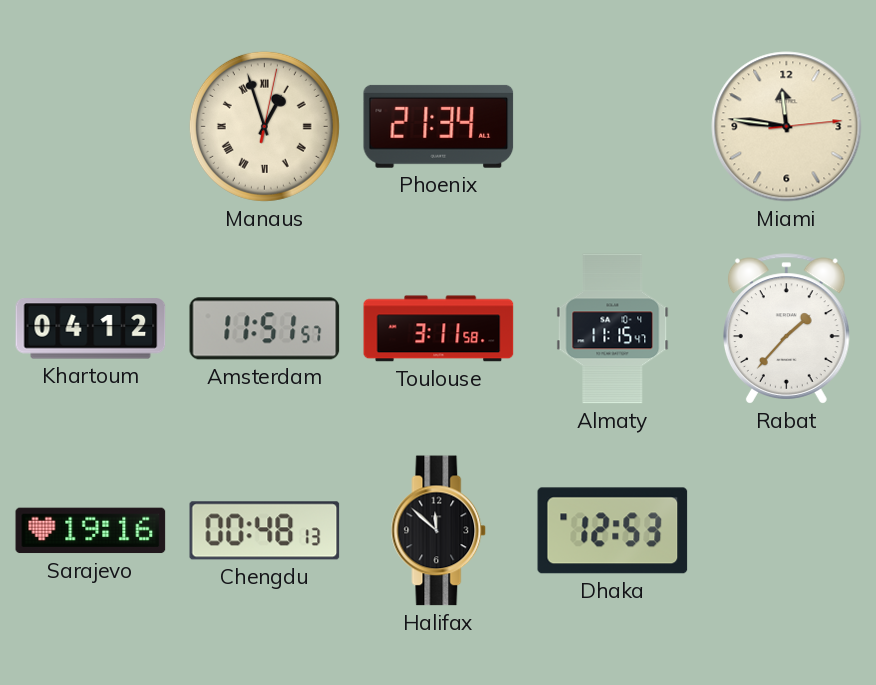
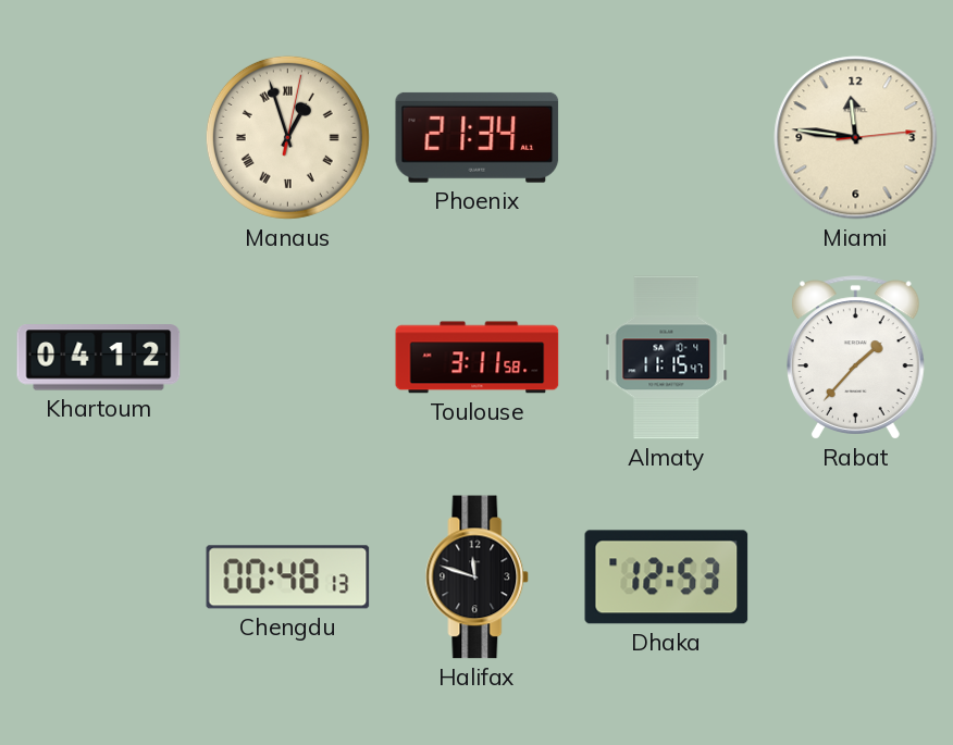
Amsterdam: 11:51 -> none
Sarajevo: 19:16 -> none
Halifax: 11:52 -> 11:48
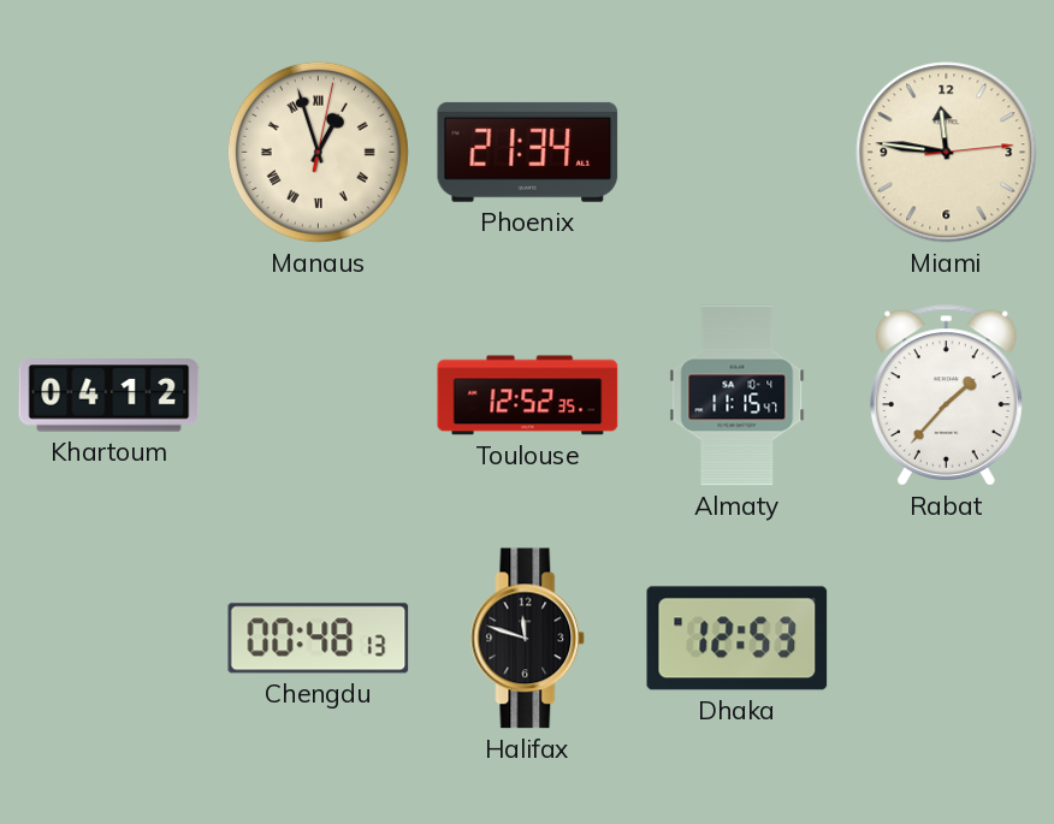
Toulouse: 3:11 -> 12:52
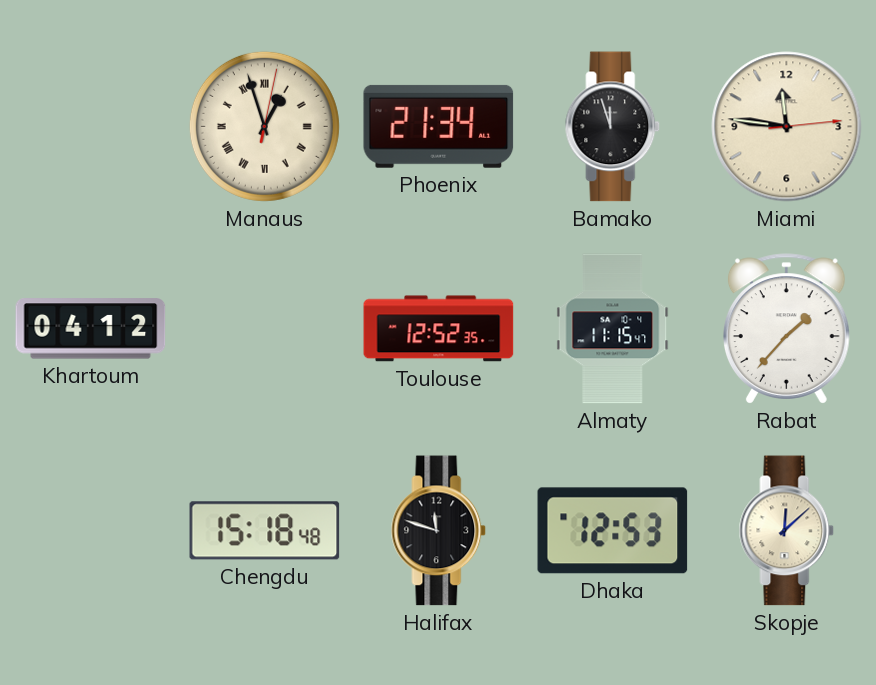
Bamako: none -> 11:57
Chengdu: 00:48 -> 15:18
Skopje: none -> 12:08
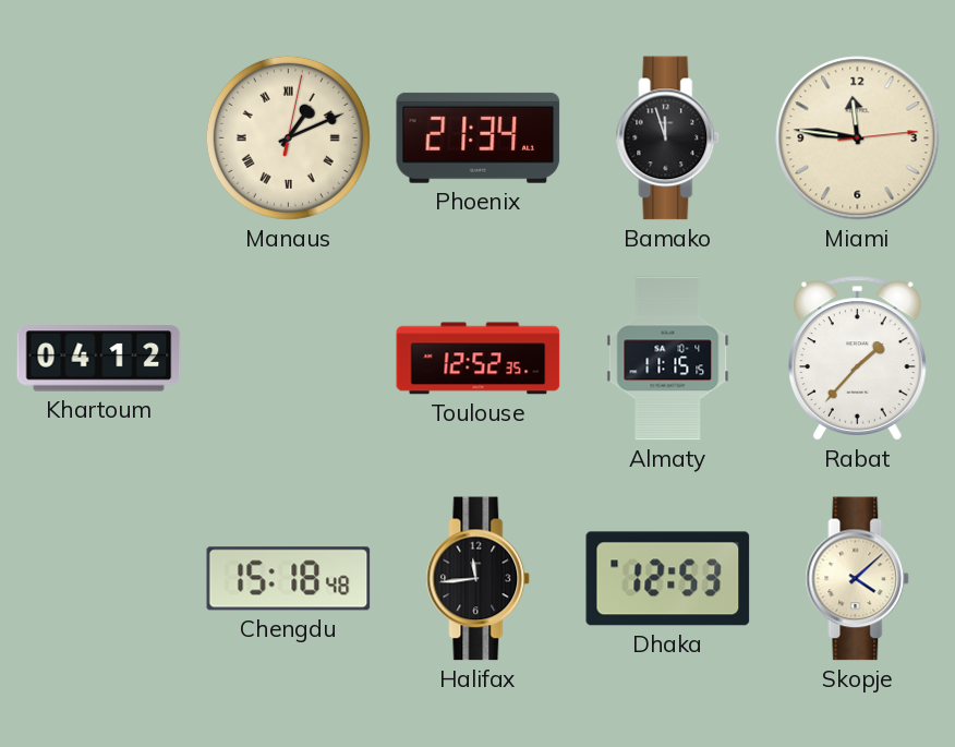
Manaus: 12:57 -> 1:11
Almaty: 11:15:47 -> 11:15:15
Halifax: 11:48 -> 11:44
Skopje: 12:08 -> 4:08
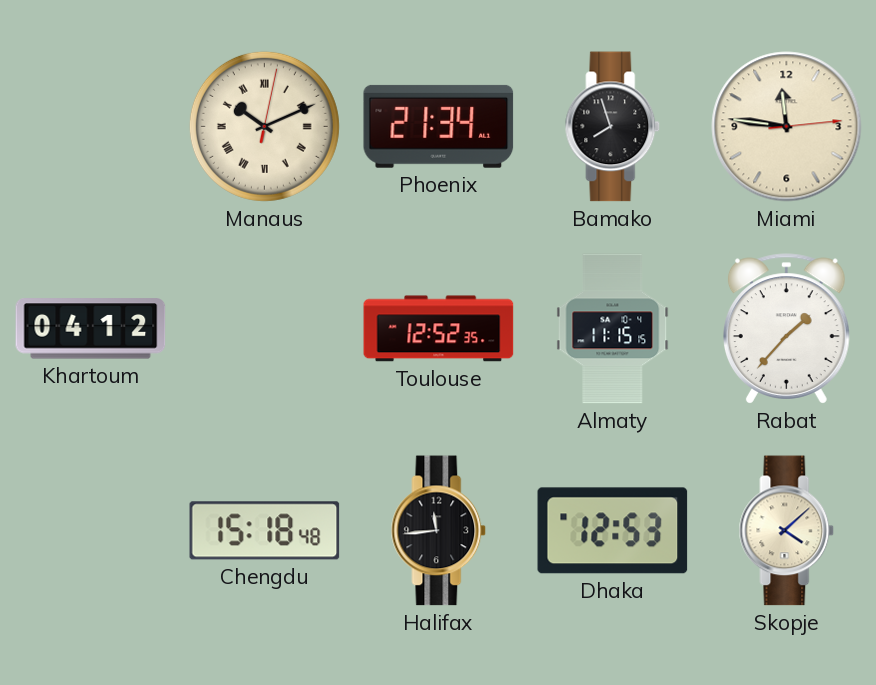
Manaus: 1:11 -> 10:11
Bamako: 11:57 -> 7:57
